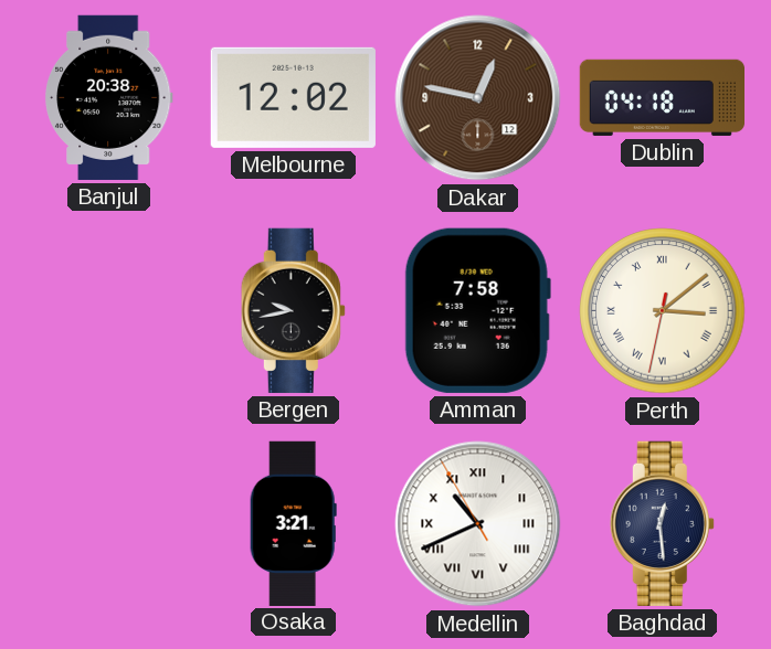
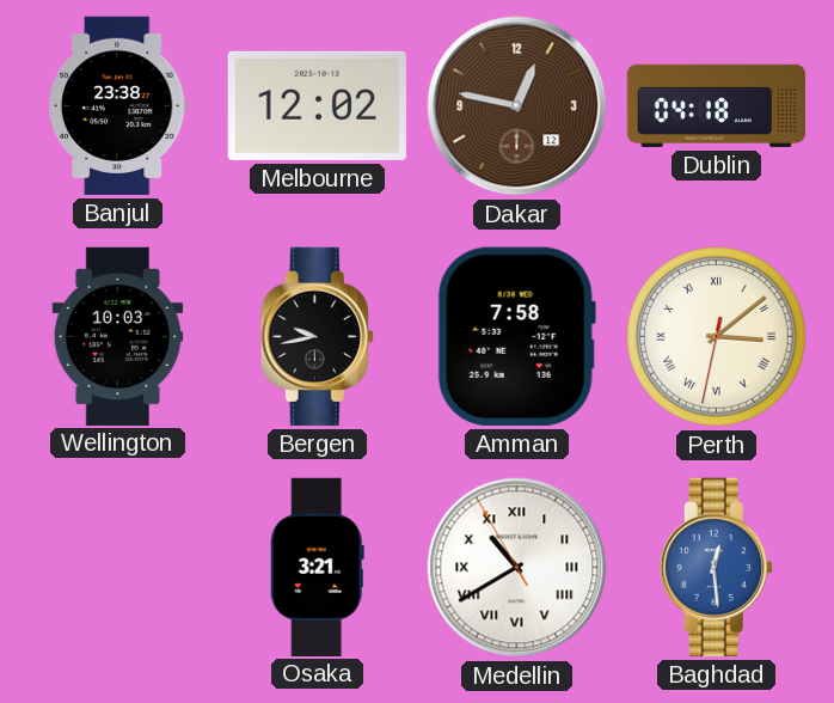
Banjul: 20:38 -> 23:38
Wellington: none -> 10:03
Medellin: 10:40 -> 10:39
Baghdad dial: navy -> blue
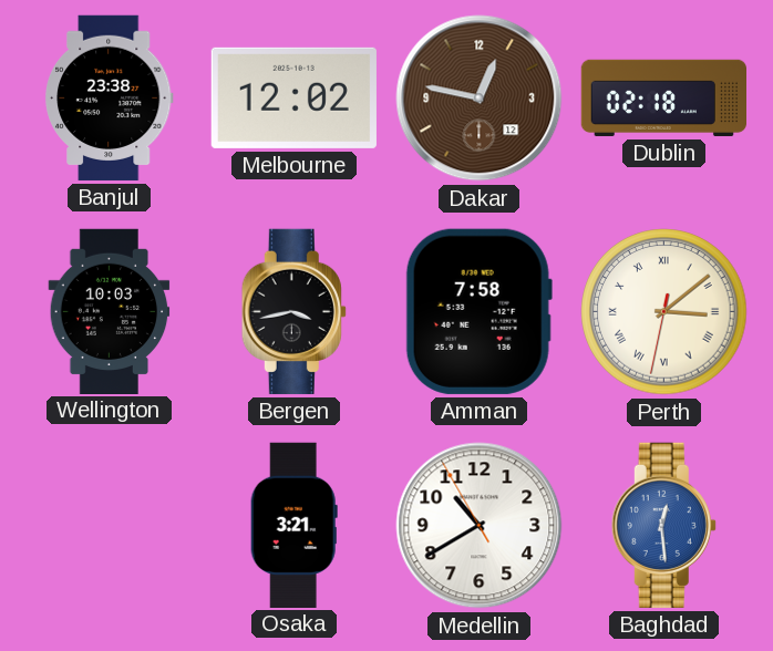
Dublin: 04:18 -> 02:18
Bergen: 9:43 -> 3:43
Medellin numerals: Roman -> Arabic
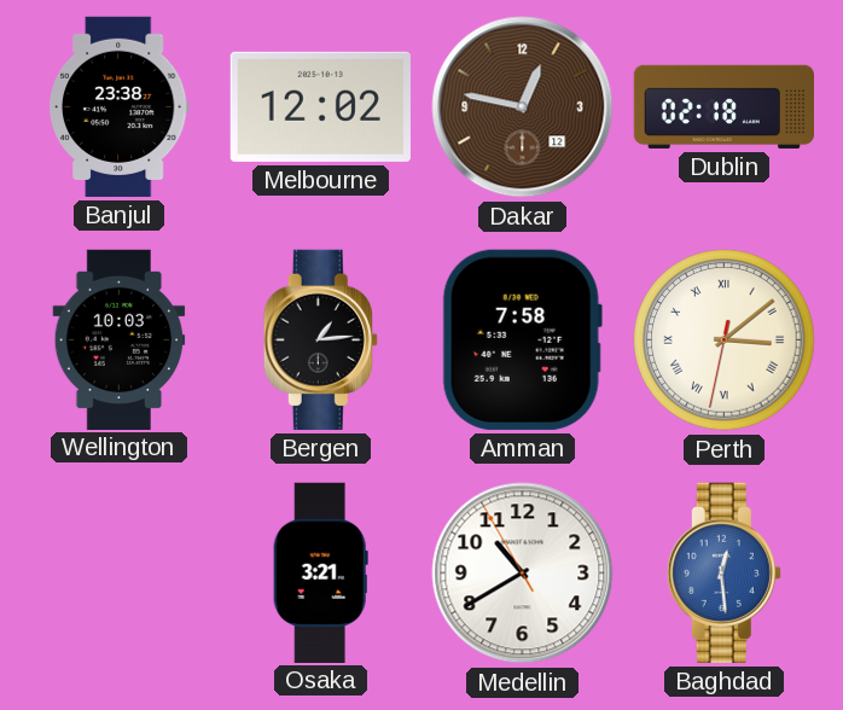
Bergen: 3:43 -> 1:14
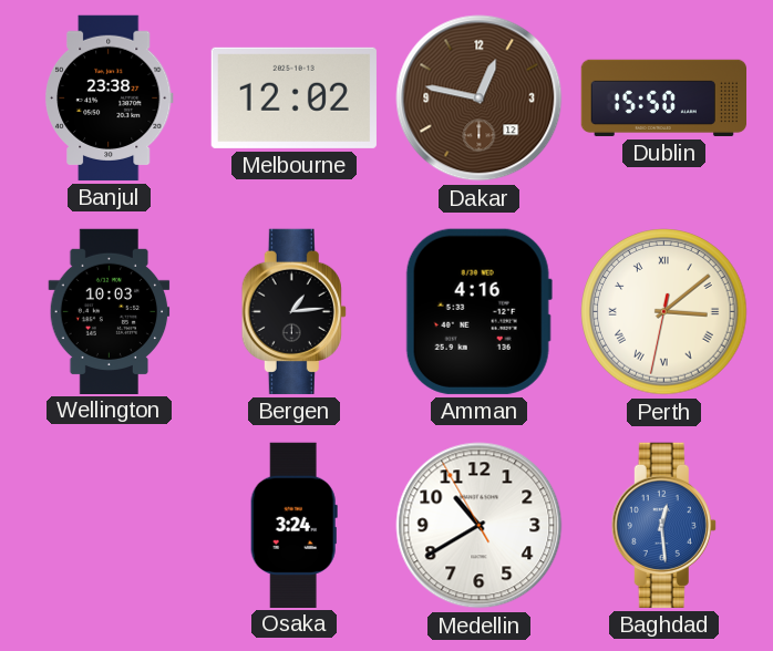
Dublin: 02:18 -> 15:50
Amman: 7:58 -> 4:16
Osaka: 3:21 -> 3:24
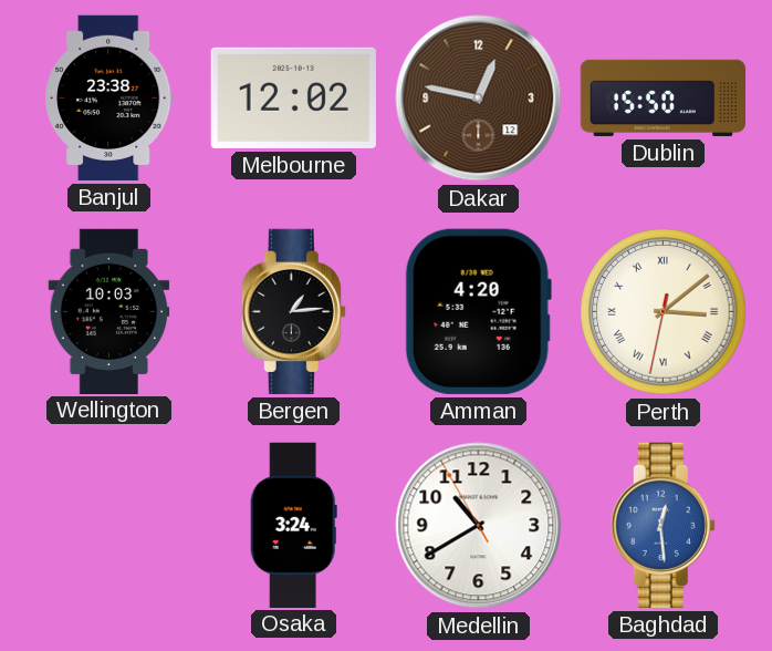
Amman: 4:16 -> 4:20
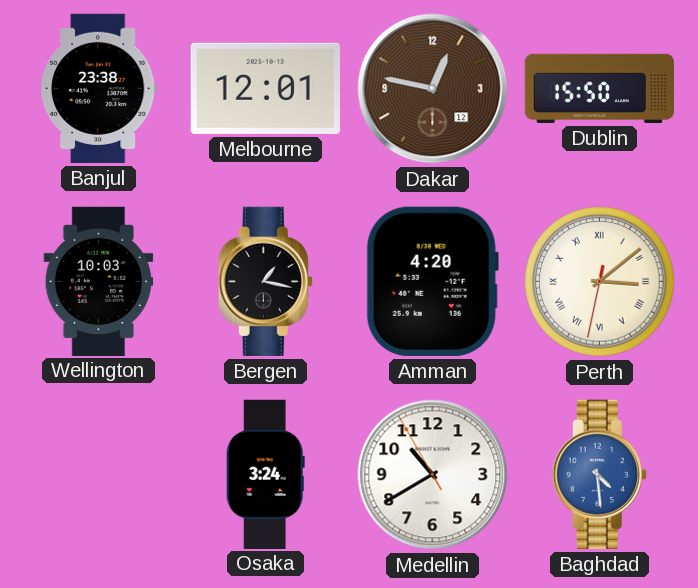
Melbourne: 12:02 -> 12:01
Bergen: 1:14 -> 1:17
Baghdad: 12:29 -> 4:29
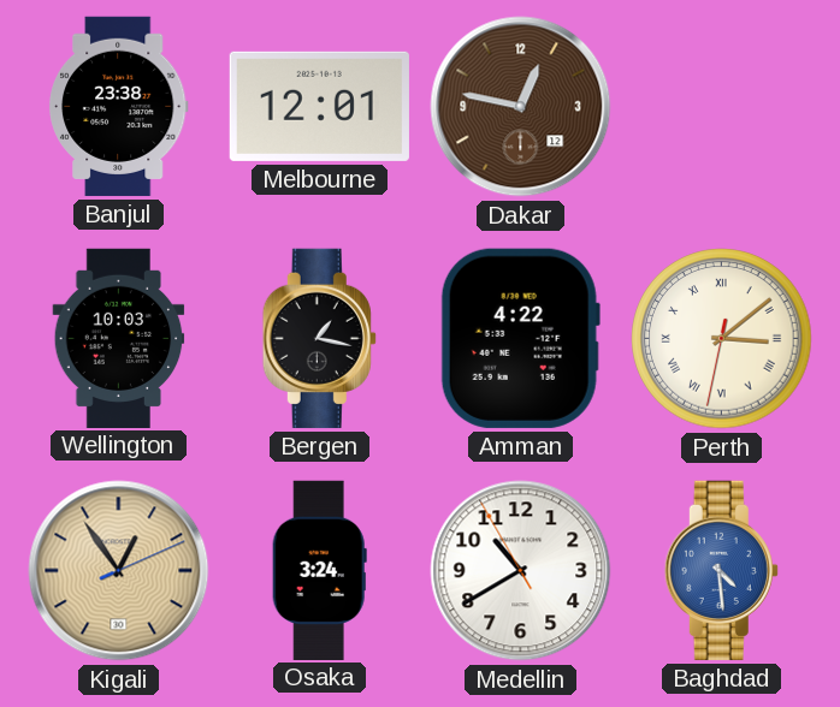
Dublin: 15:50 -> none
Amman: 4:20 -> 4:22
Kigali: none -> 12:54
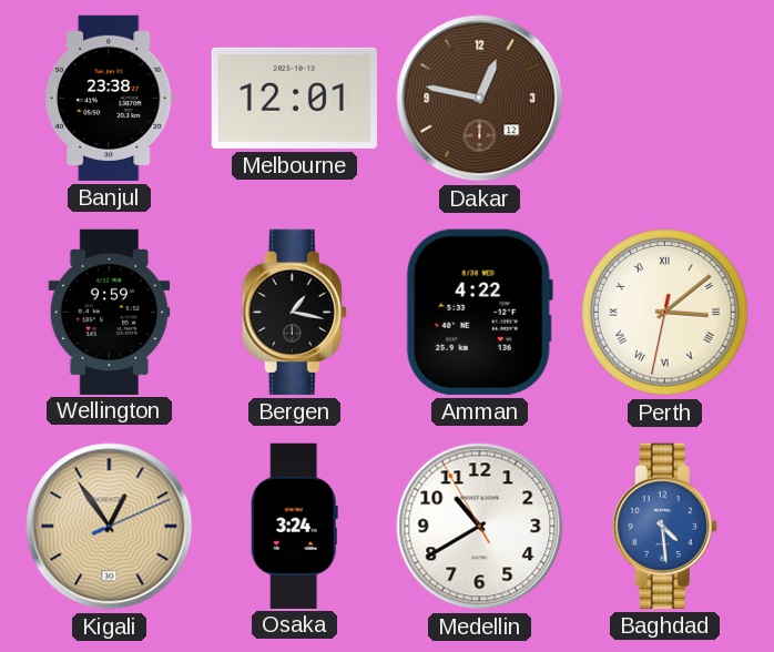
Wellington: 10:03 -> 9:59
